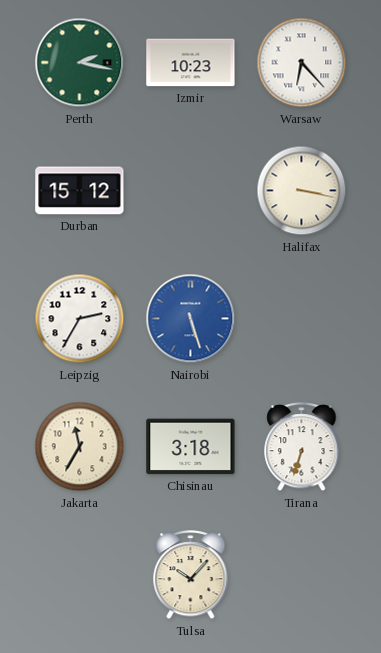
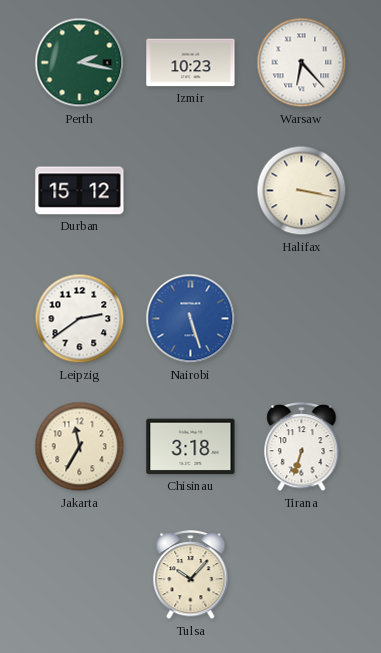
Leipzig: 2:35 -> 2:39
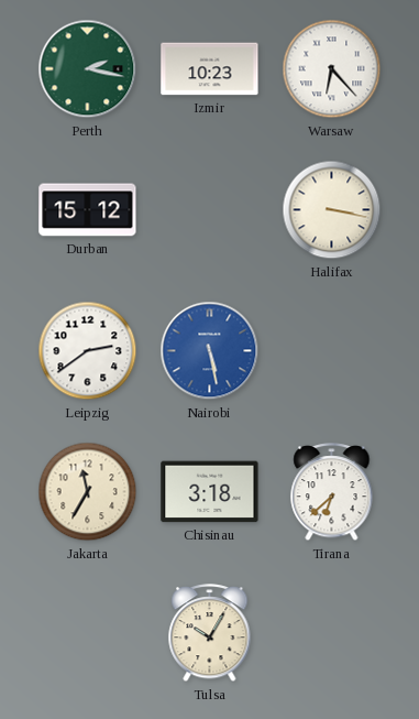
Nairobi: 5:27 -> 5:28
Tirana: 6:33 -> 6:38
Tulsa: 10:07 -> 10:05
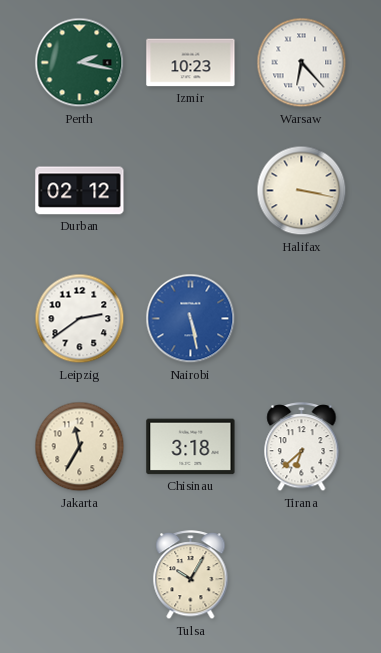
Durban: 15:12 -> 02:12
